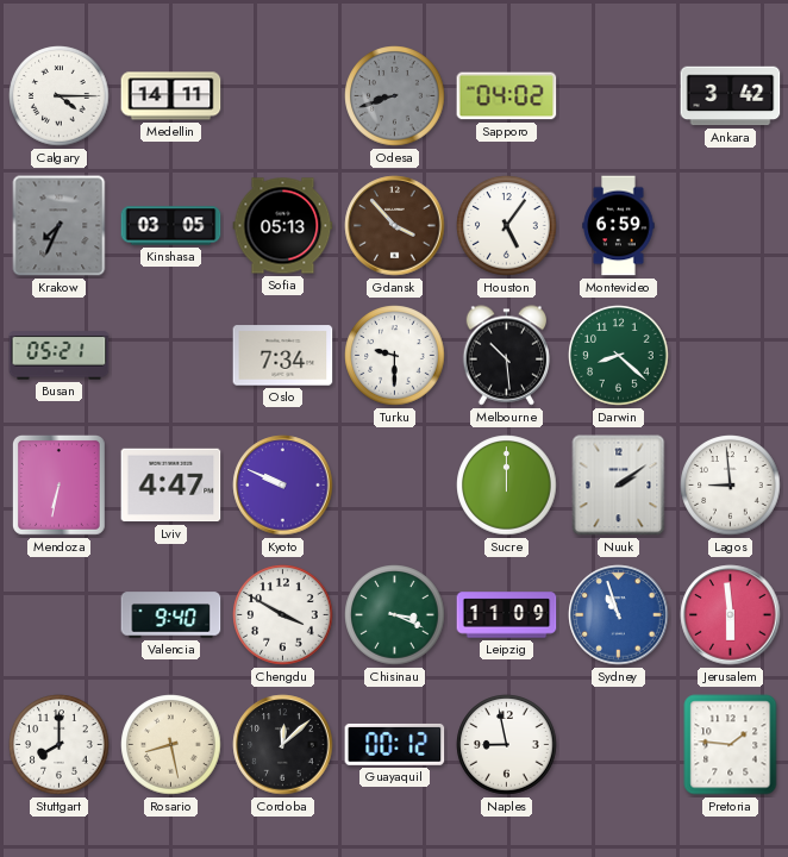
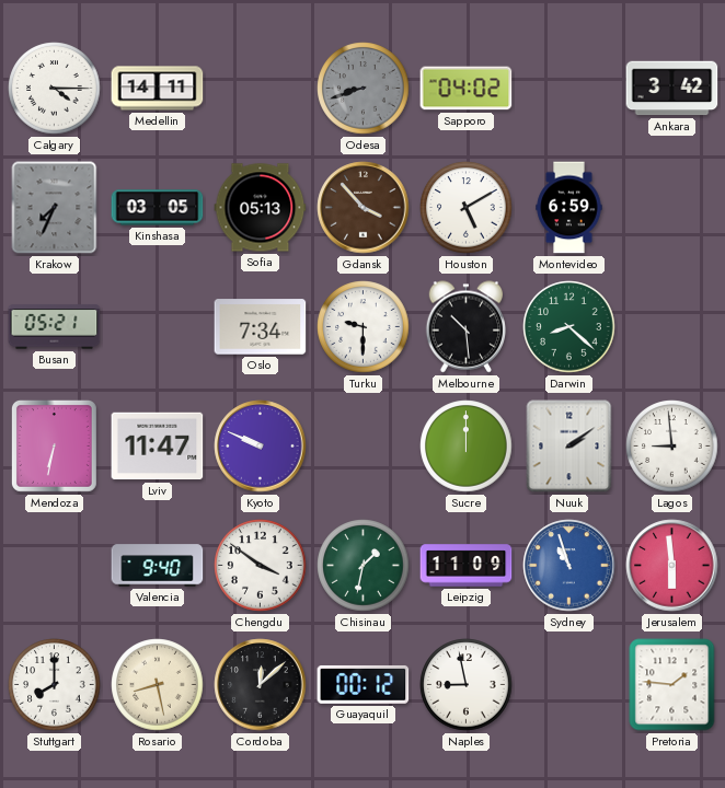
Houston: 5:06 -> 5:10
Lviv: 4:47 -> 11:47
Chengdu: 3:50 -> 3:51
Chisinau: 3:19 -> 1:32
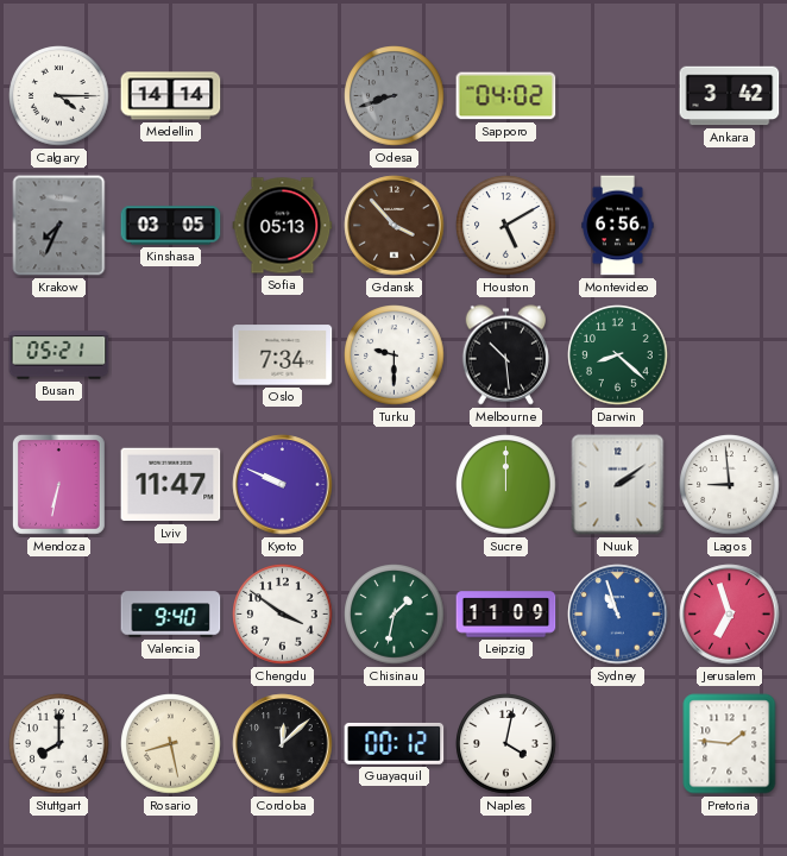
Medellin: 14:11 -> 14:14
Montevideo: 6:59 -> 6:56
Jerusalem: 5:59 -> 6:57
Naples: 8:58 -> 4:02
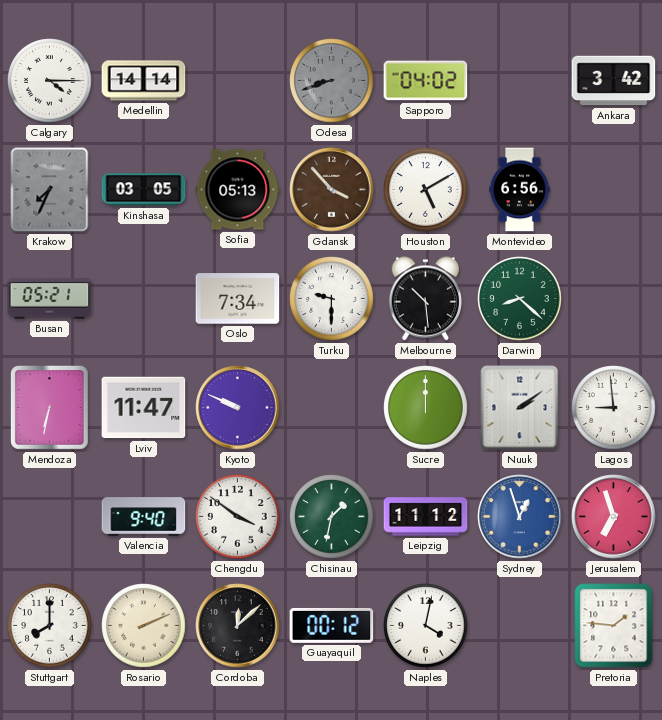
Leipzig: 11:09 -> 11:12
Sydney: 10:57 -> 12:57
Rosario: 8:28 -> 2:11
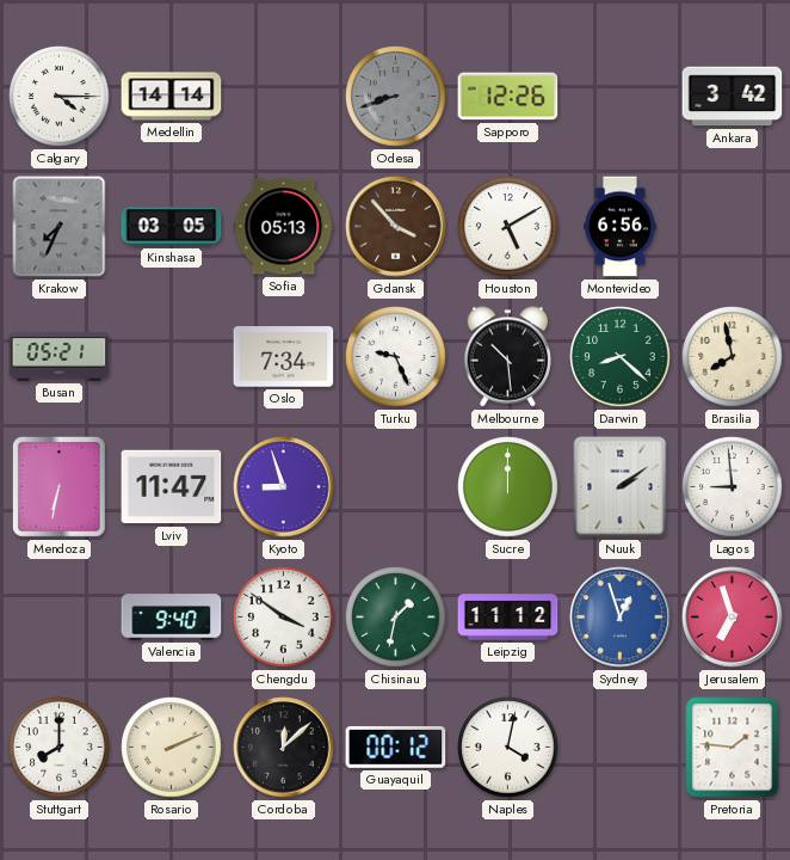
Sapporo: 04:02 -> 12:26
Turku: 9:30 -> 9:26
Brasilia: none -> 7:58
Kyoto: 9:49 -> 8:57
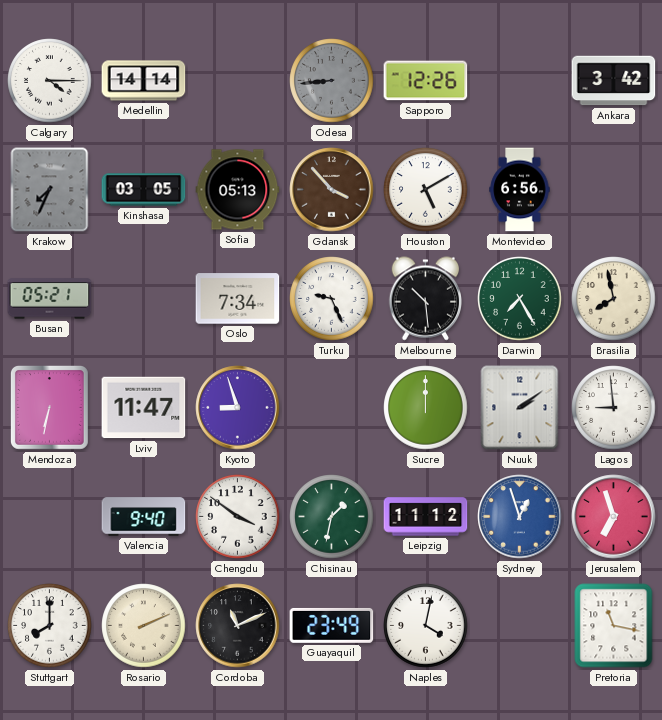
Odesa: 8:42 -> 8:44
Darwin: 8:22 -> 7:25
Cordoba: 12:08 -> 11:11
Guayaquil: 00:12 -> 23:49
Pretoria: 1:46 -> 11:17
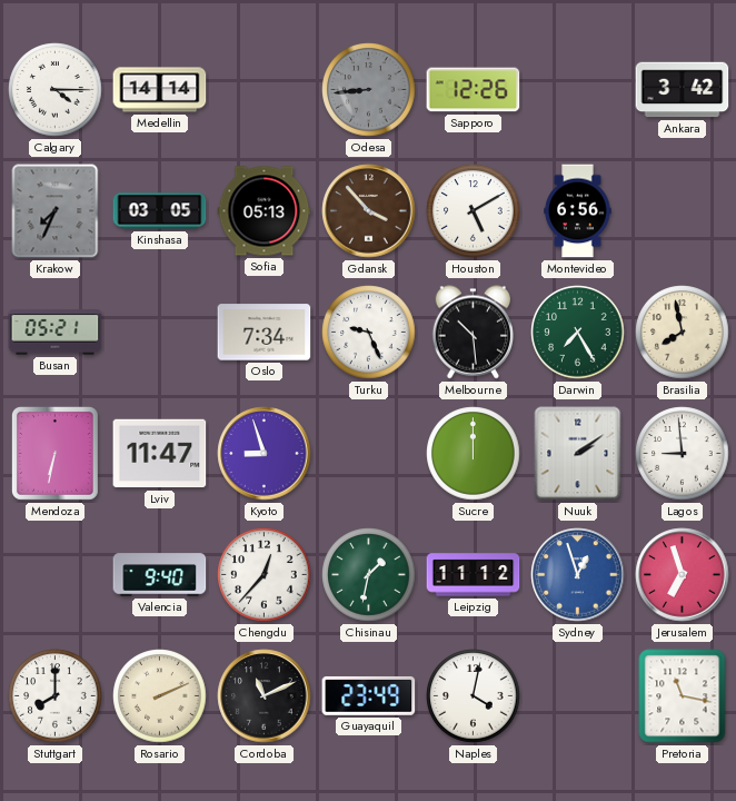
Chengdu: 3:51 -> 12:37
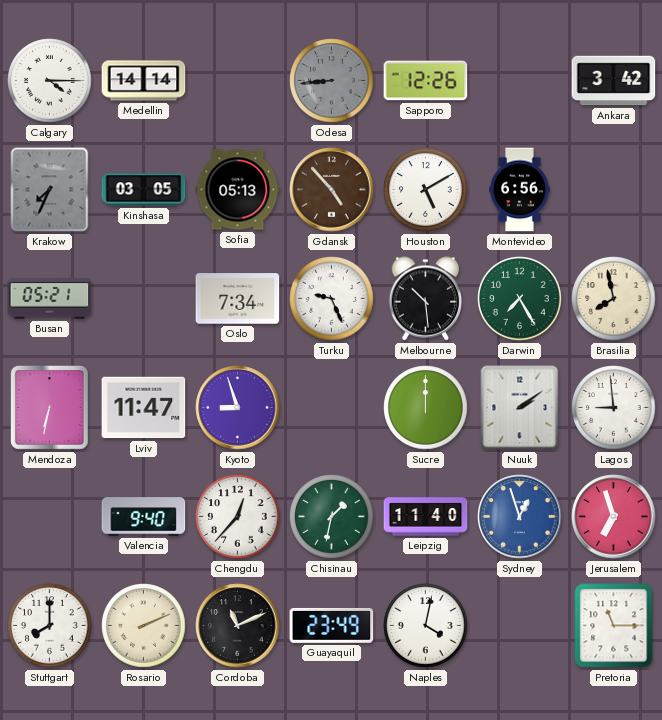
Gdansk: 3:53 -> 4:53
Leipzig: 11:12 -> 11:40
Pretoria: 11:17 -> 11:15
